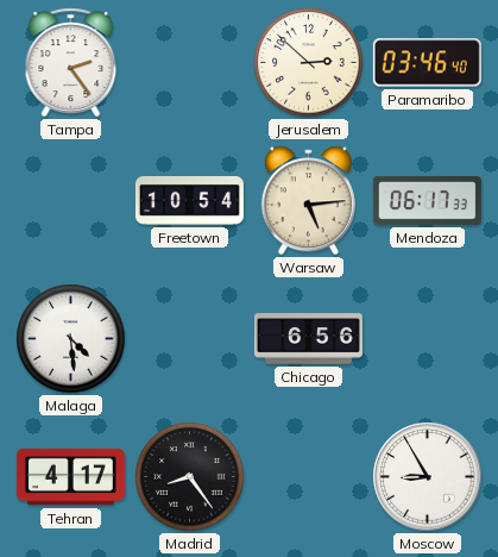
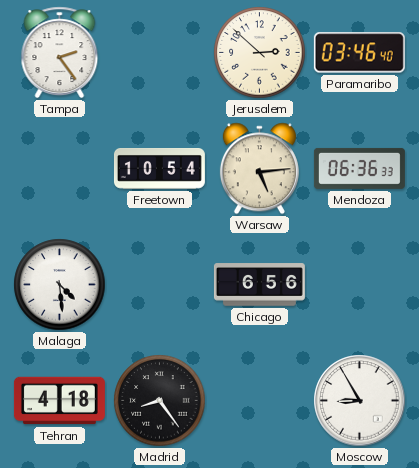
Mendoza: 06:17 -> 06:36
Tehran: 4:17 -> 4:18
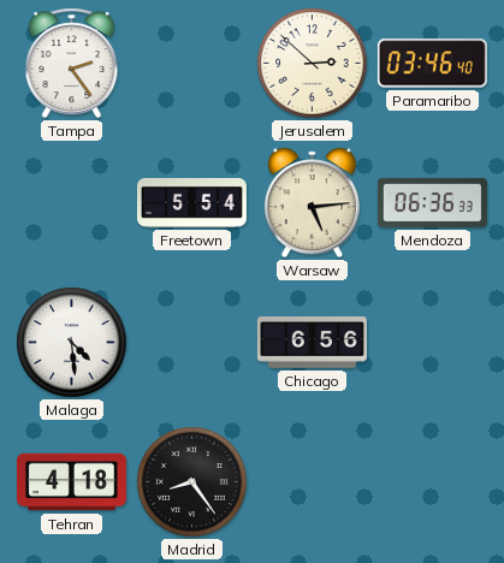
Freetown: 10:54 -> 5:54
Moscow: 8:55 -> none
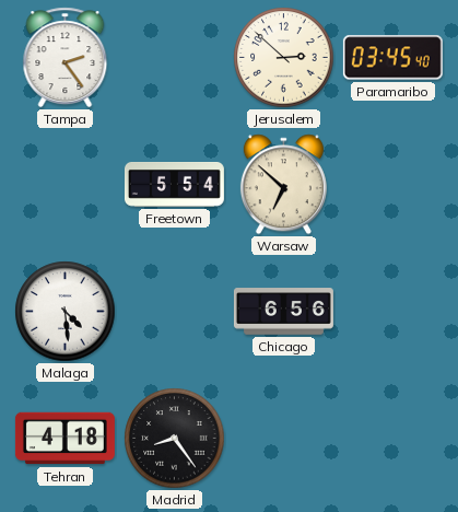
Paramaribo: 03:46 -> 03:45
Warsaw: 5:14 -> 6:52
Mendoza: 06:36 -> none
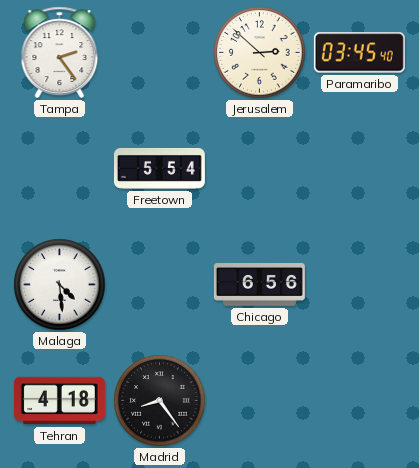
Warsaw: 6:52 -> none
